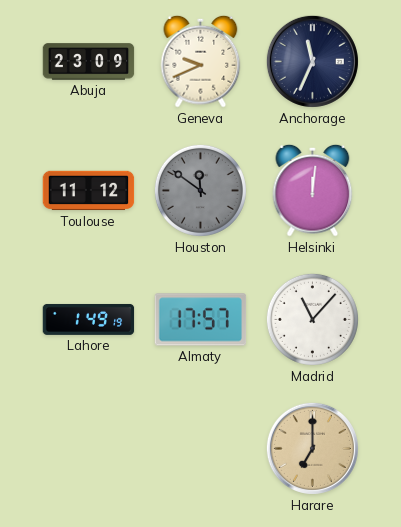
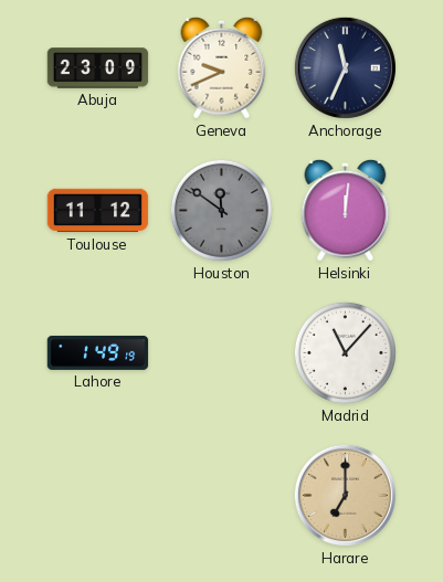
Almaty: 17:57 -> none
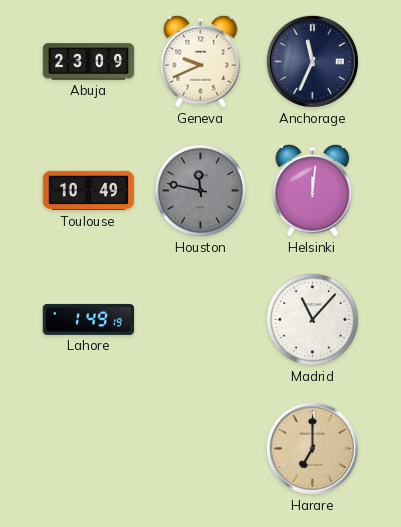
Toulouse: 11:12 -> 10:49
Houston: 11:51 -> 11:47
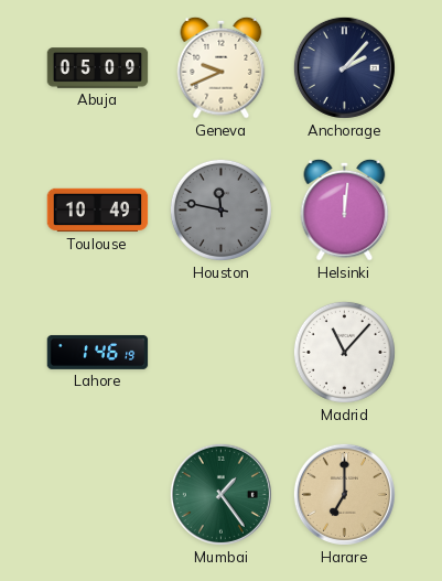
Abuja: 23:09 -> 05:09
Anchorage: 11:34 -> 2:07
Lahore: 1:49 -> 1:46
Mumbai: none -> 1:24
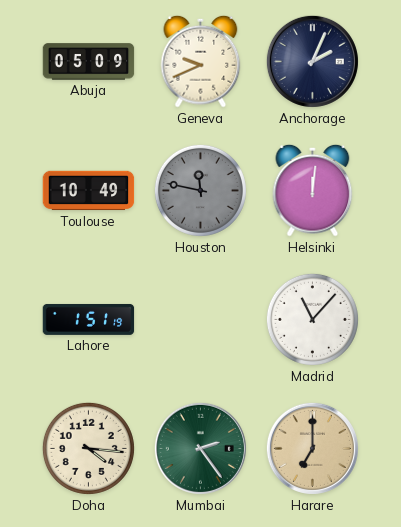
Anchorage: 2:07 -> 2:04
Lahore: 1:46 -> 1:51
Doha: none -> 4:16
Mumbai: 1:24 -> 2:24
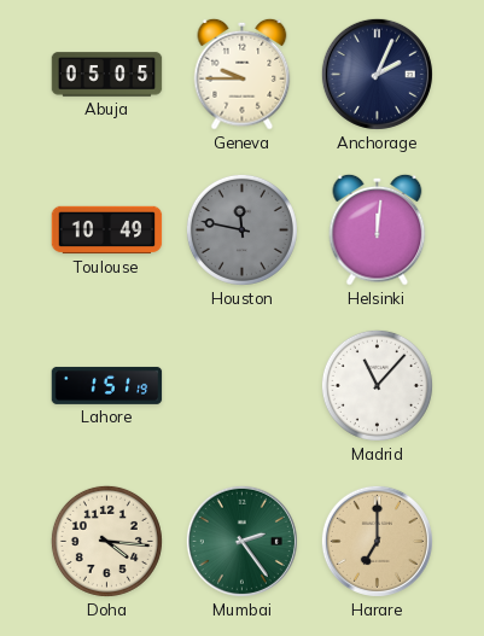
Abuja: 05:09 -> 05:05
Geneva: 9:41 -> 9:45
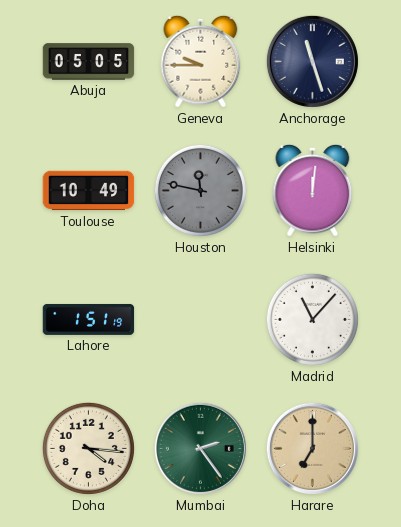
Anchorage: 2:04 -> 11:27
